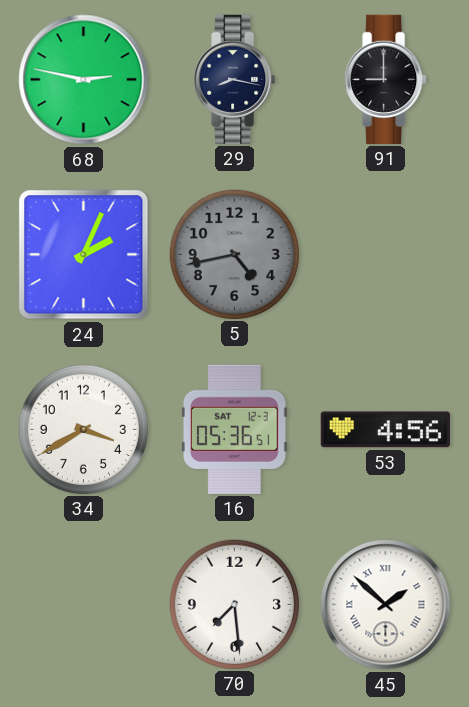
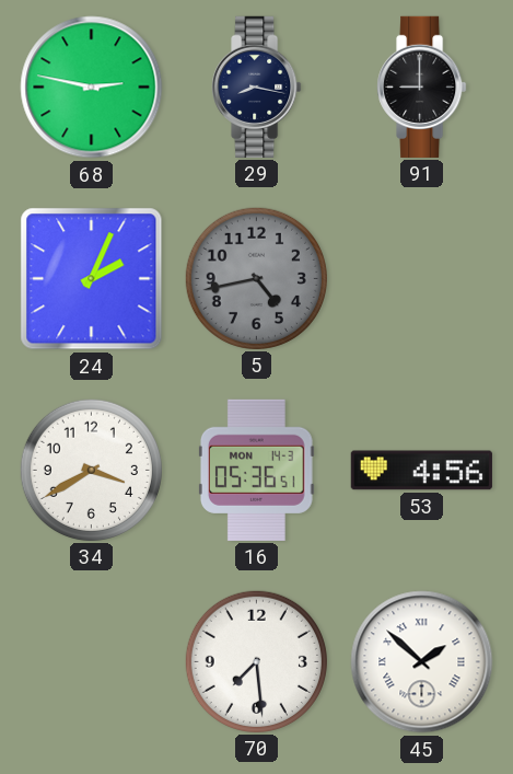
16 date: SAT 12-3 -> MON 14-3
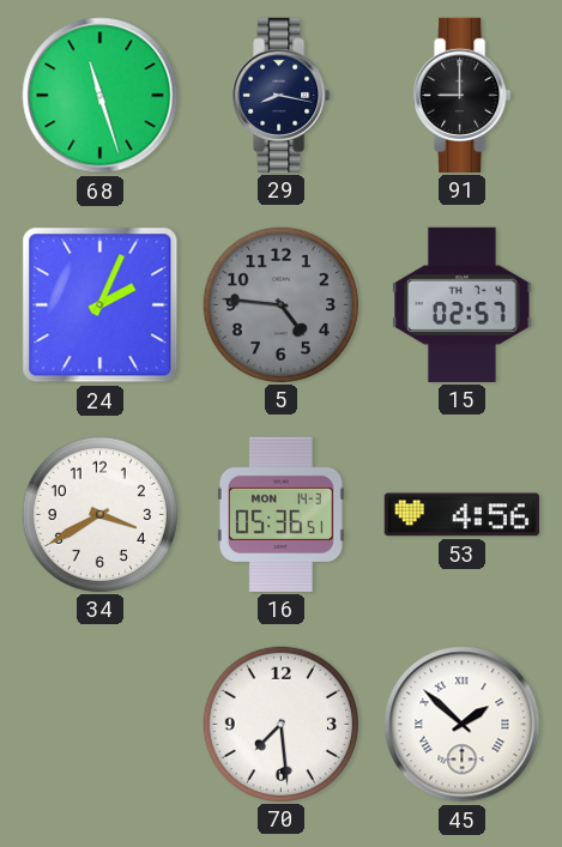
68: 2:47 -> 11:27
5: 4:43 -> 4:46
15: none -> 02:57
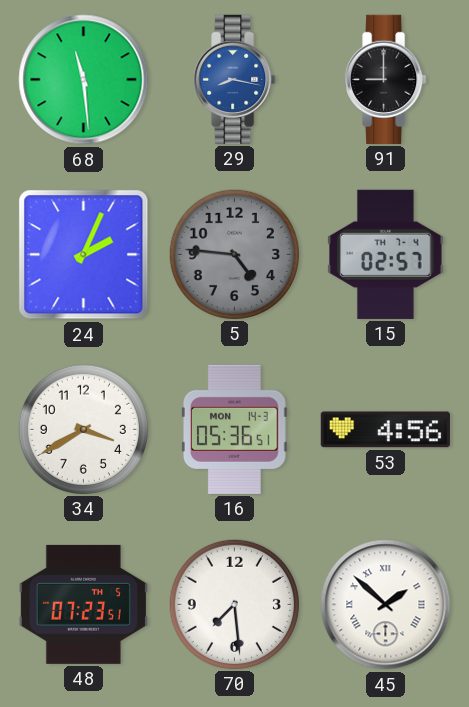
68: 11:27 -> 11:29
29 dial: navy -> blue
48: none -> 07:23
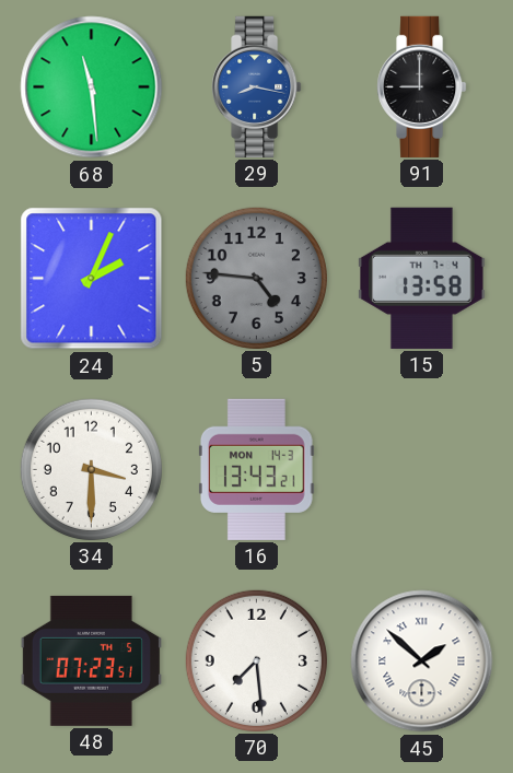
15: 02:57 -> 13:58
34: 3:40 -> 3:30
16: 05:36 -> 13:43
53: 4:56 -> none
